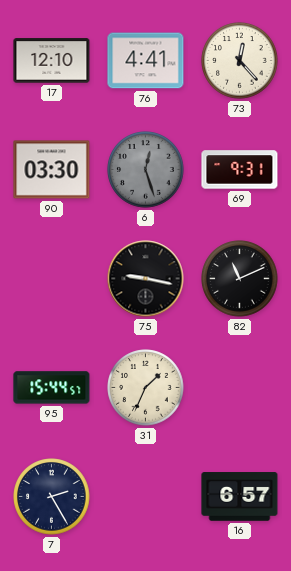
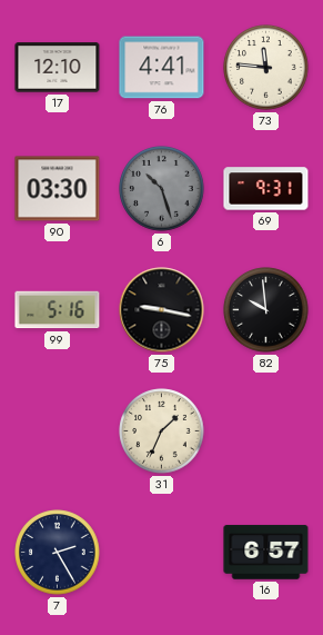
73: 12:23 -> 11:46
6: 12:27 -> 10:27
99: none -> 5:16
82: 11:11 -> 9:59
95: 15:44 -> none
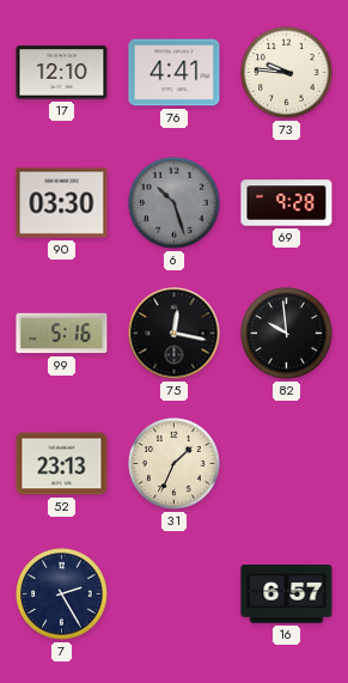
73: 11:46 -> 9:46
69: 9:31 -> 9:28
75: 9:17 -> 12:17
52: none -> 23:13
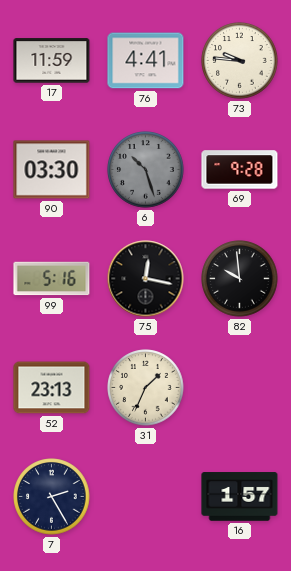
17: 12:10 -> 11:59
16: 6:57 -> 1:57
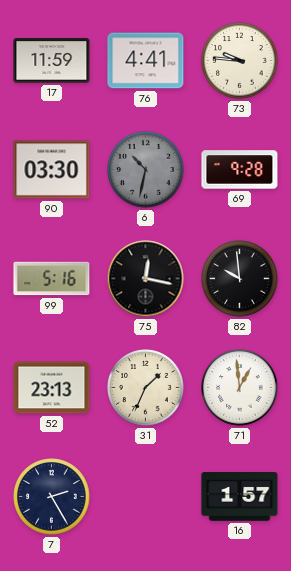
6: 10:27 -> 10:32
71: none -> 12:59
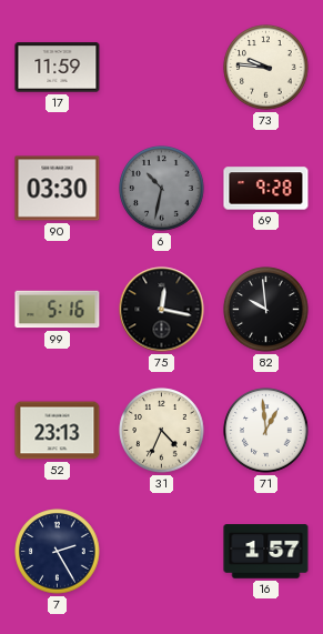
76: 4:41 -> none
31: 1:34 -> 4:34
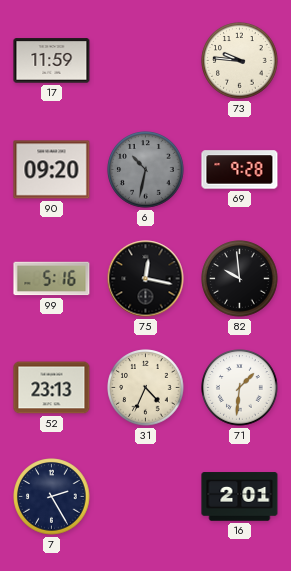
90: 03:30 -> 09:20
71: 12:59 -> 1:31
16: 1:57 -> 2:01
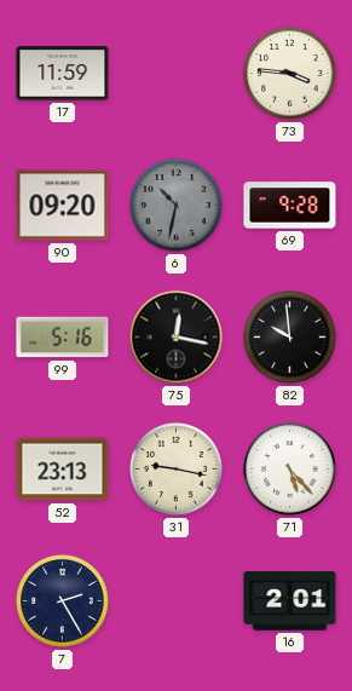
73: 9:46 -> 3:46
31: 4:34 -> 9:17
71: 1:31 -> 5:23
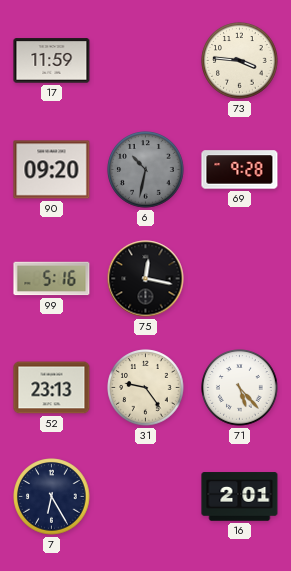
82: 9:59 -> none
31: 9:17 -> 9:24
7: 2:25 -> 6:25
